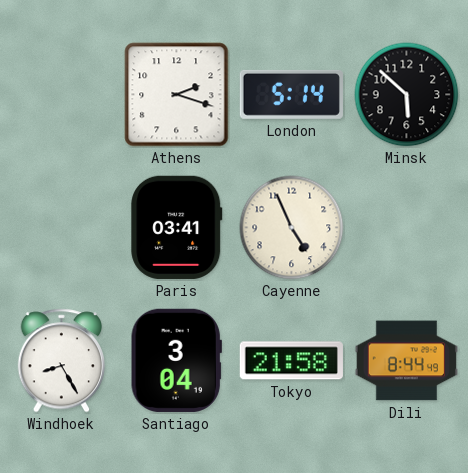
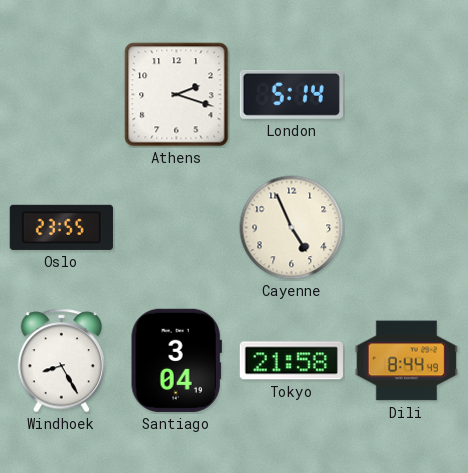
Minsk: 5:52 -> none
Oslo: none -> 23:55
Paris: 03:41 -> none
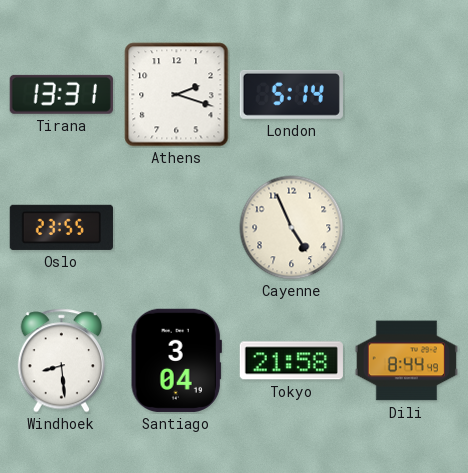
Tirana: none -> 13:31
Windhoek: 8:25 -> 8:29
